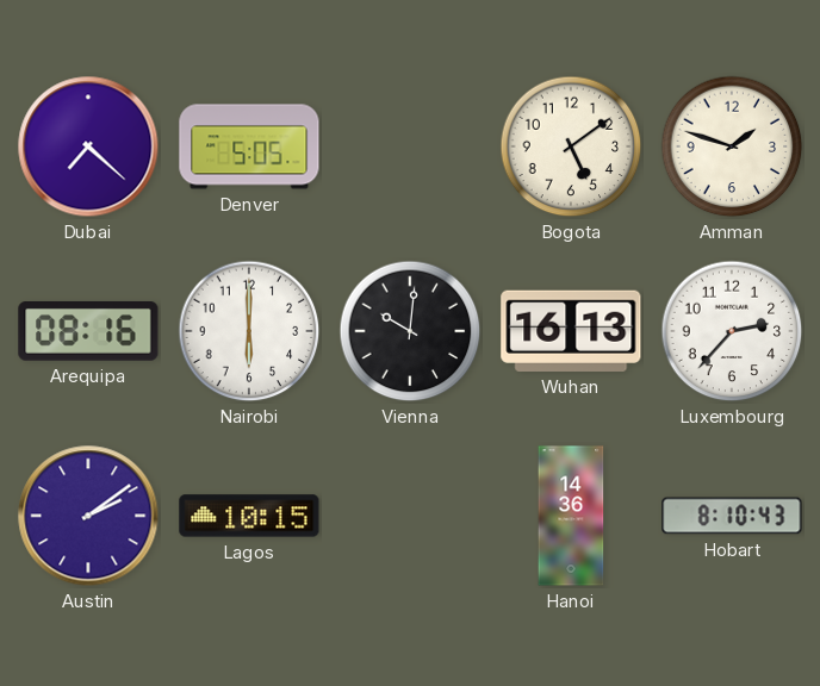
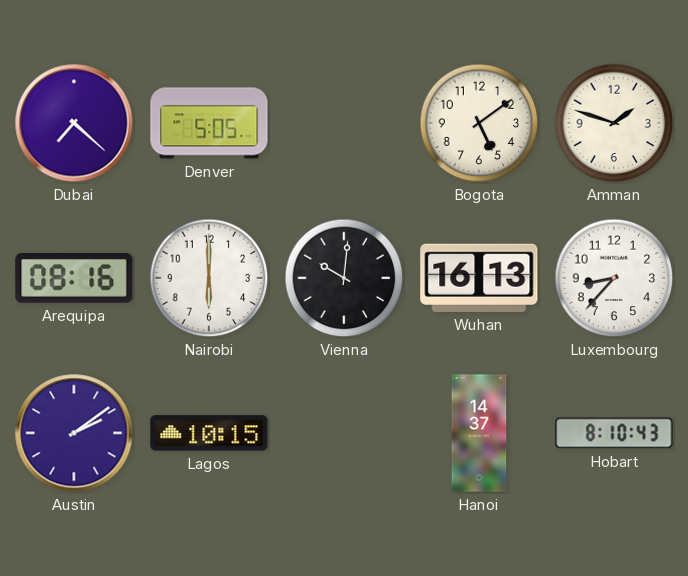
Luxembourg: 2:37 -> 8:37
Hanoi: 14:36 -> 14:37
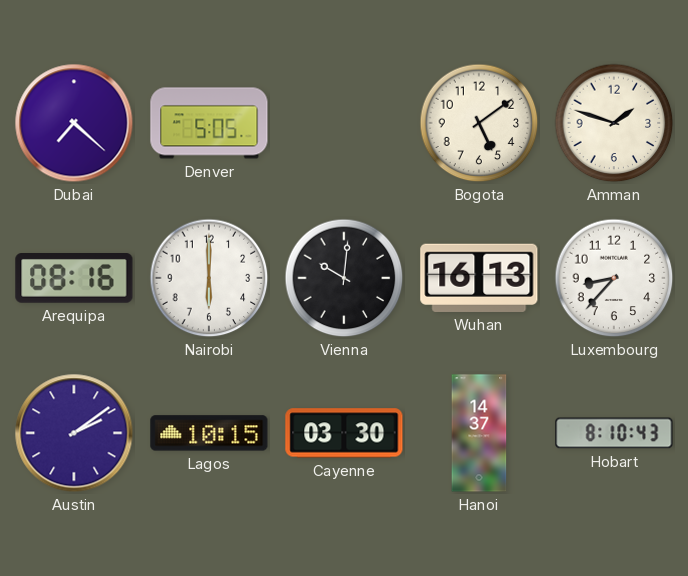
Cayenne: none -> 03:30
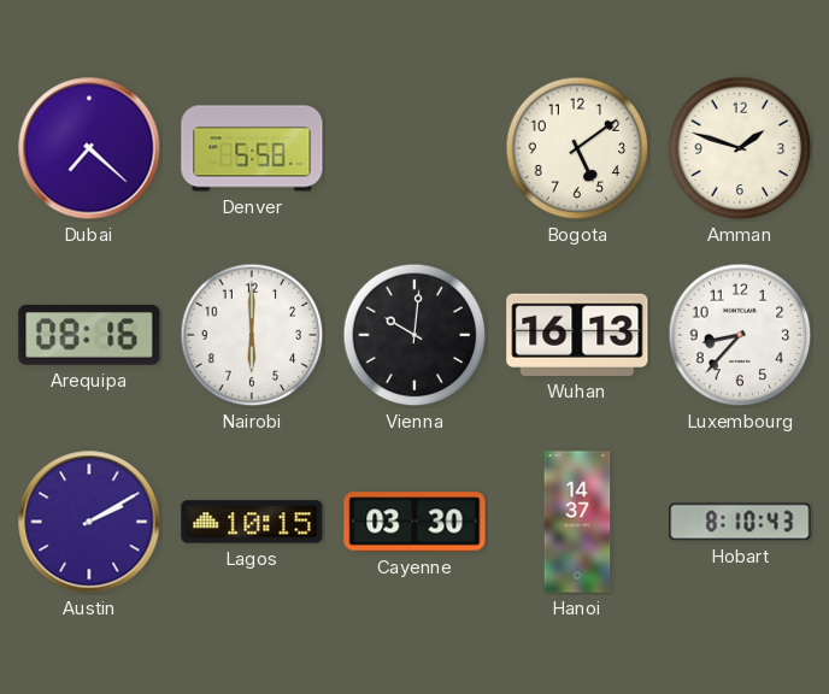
Denver: 5:05 -> 5:58
Austin: 2:09 -> 2:10
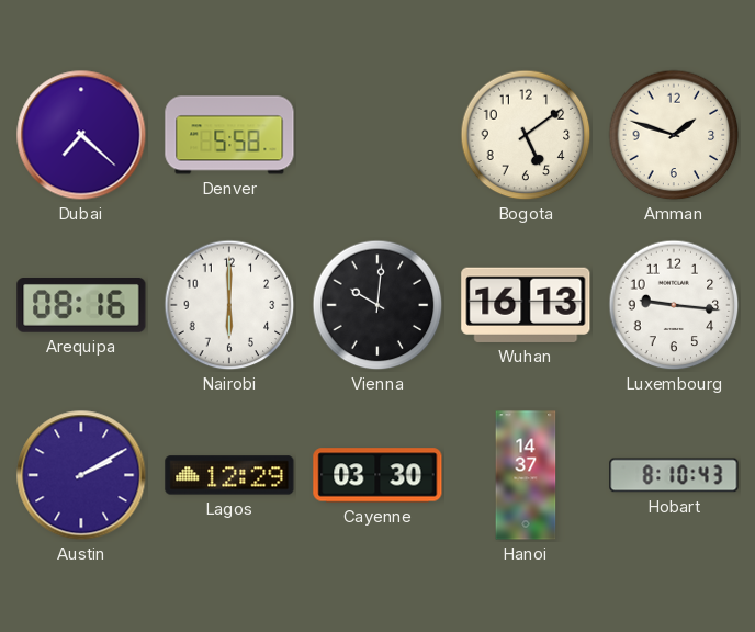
Luxembourg: 8:37 -> 9:16
Lagos: 10:15 -> 12:29
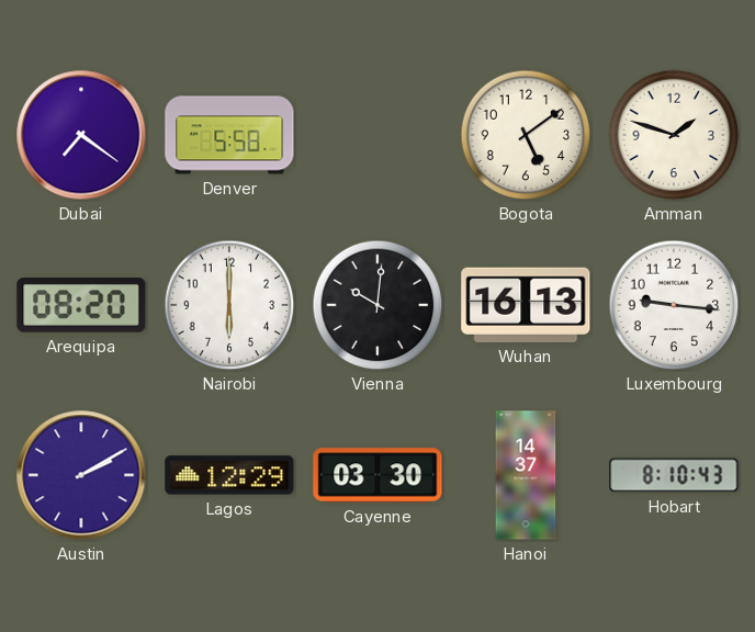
Dubai: 7:22 -> 7:21
Arequipa: 08:16 -> 08:20
